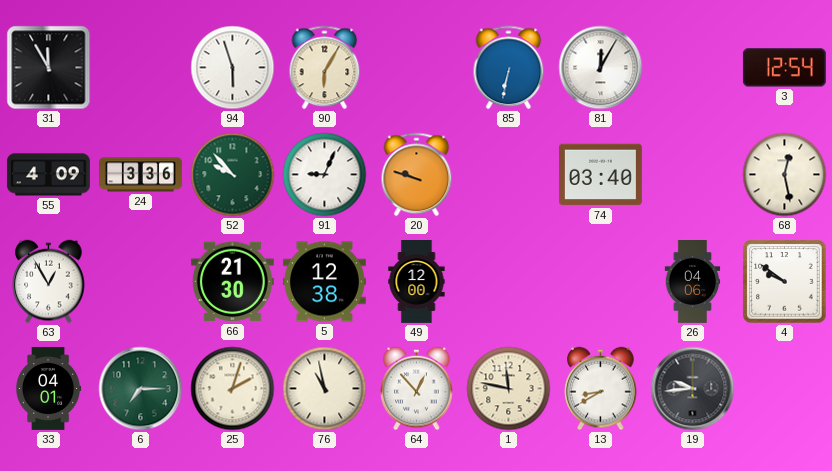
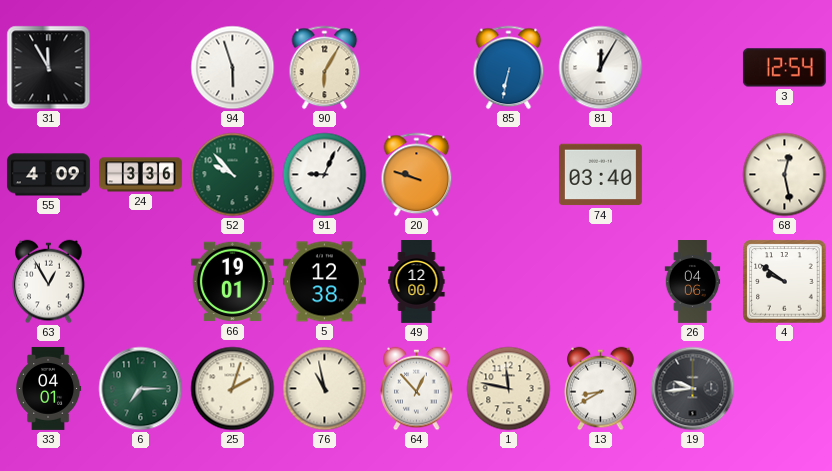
66: 21:30 -> 19:01
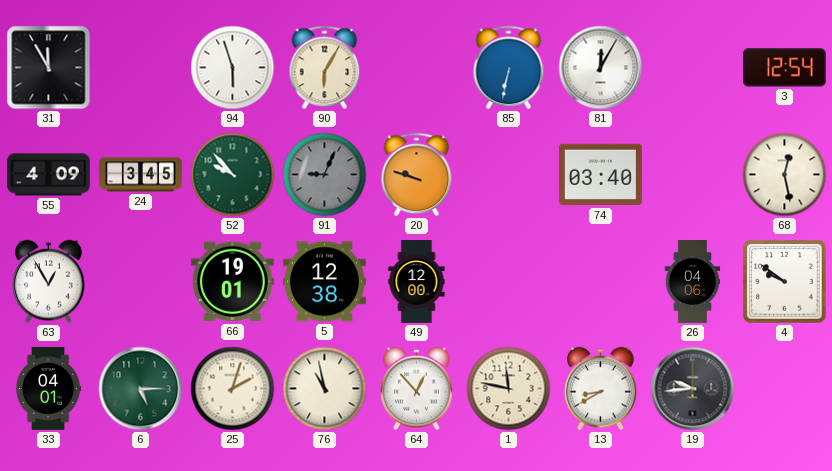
24: 3:36 -> 3:45
91 dial: white -> grey
6: 7:15 -> 5:15
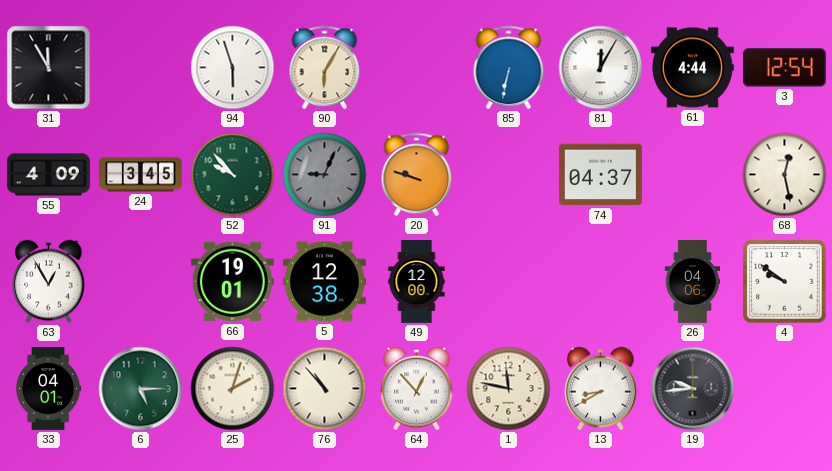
61: none -> 4:44
74: 03:40 -> 04:37
76: 10:58 -> 10:53
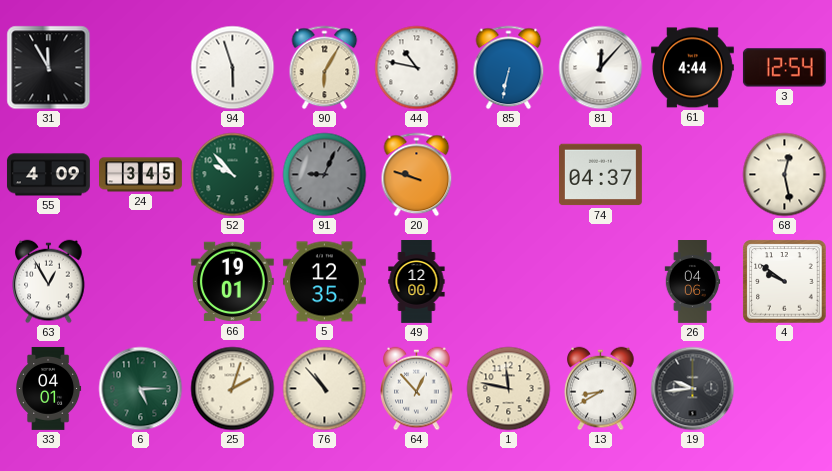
44: none -> 10:47
81: 12:05 -> 12:07
5: 12:38 -> 12:35
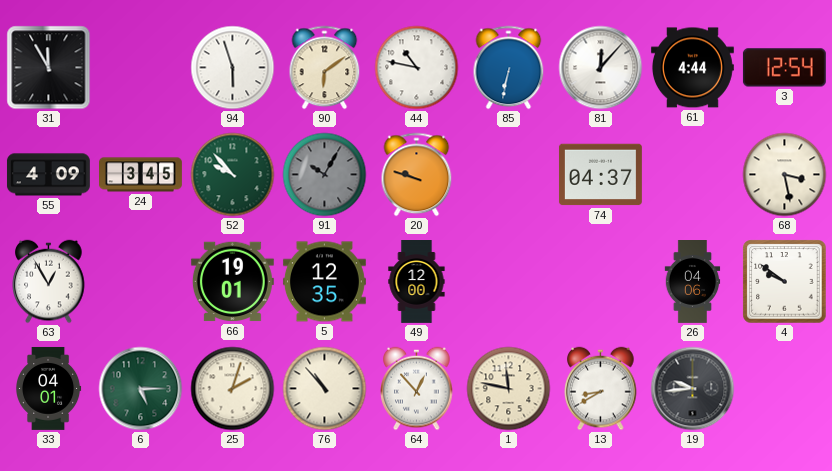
90: 6:05 -> 6:09
91: 9:04 -> 10:05
68: 12:28 -> 3:28
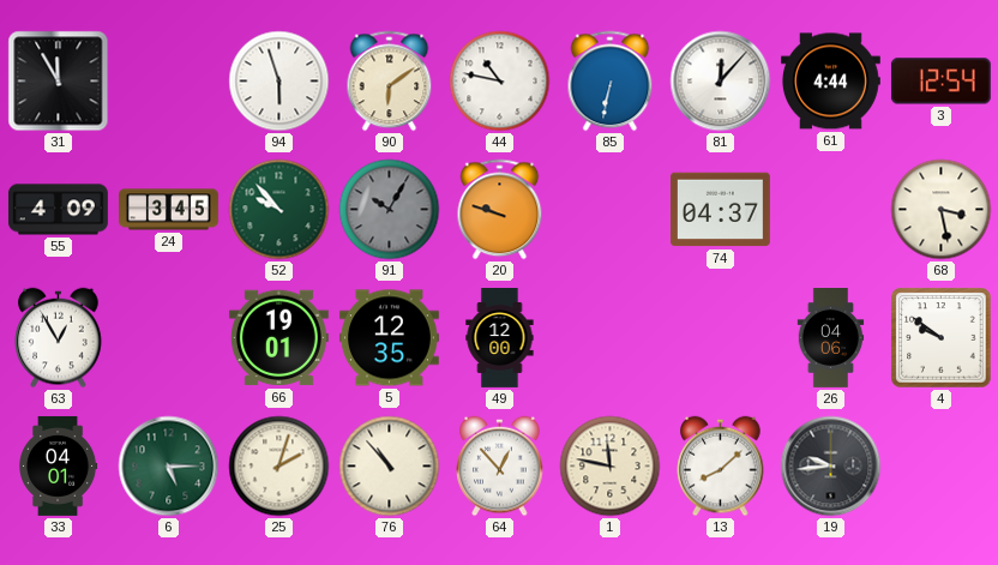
13: 8:40 -> 8:08
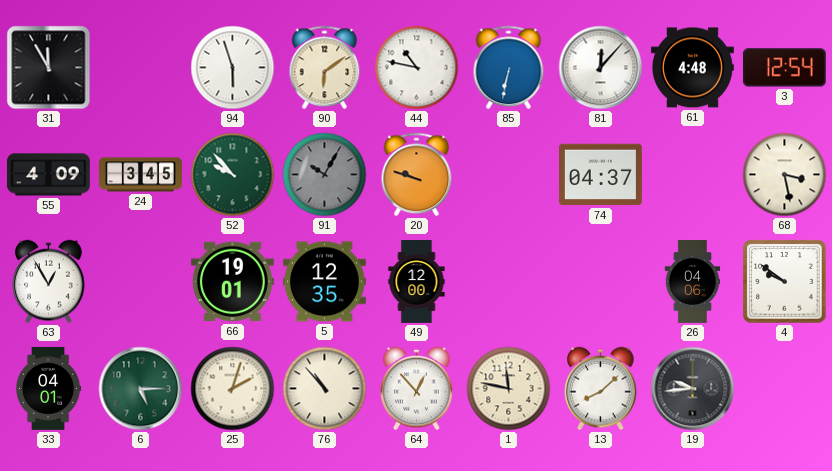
61: 4:44 -> 4:48
